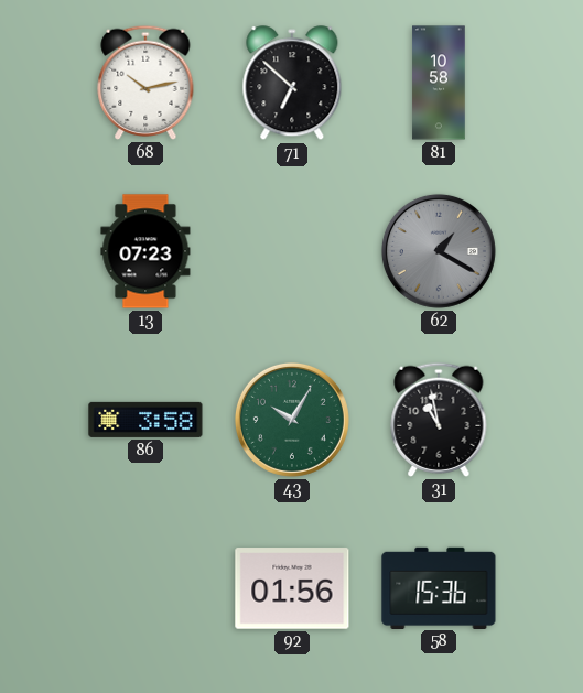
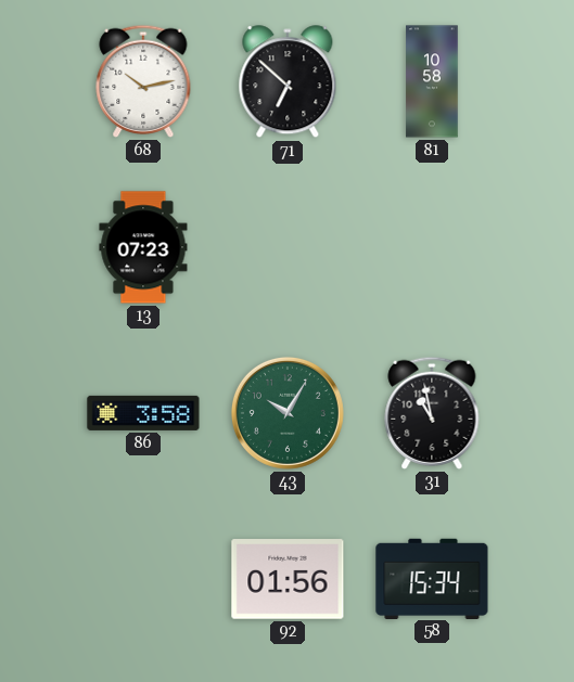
62: 1:20 -> none
58: 15:36 -> 15:34
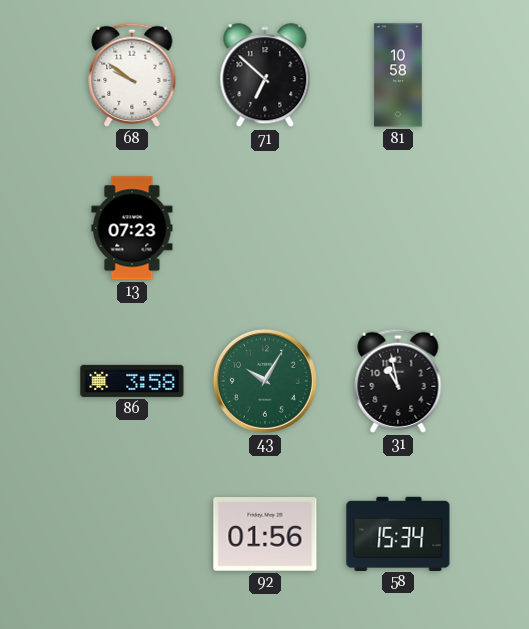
68: 10:13 -> 9:51
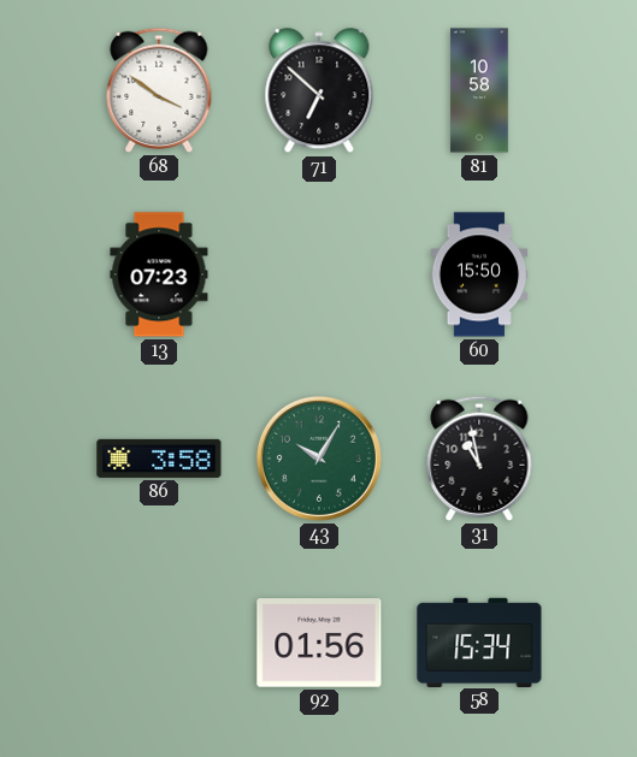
68: 9:51 -> 3:51
60: none -> 15:50
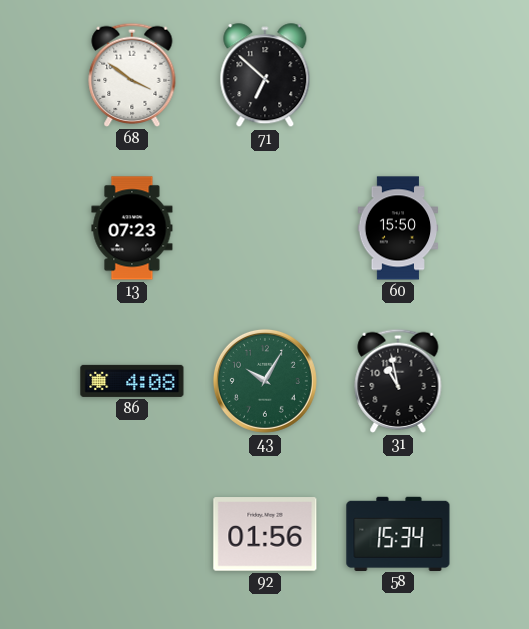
81: 10:58 -> none
86: 3:58 -> 4:08
